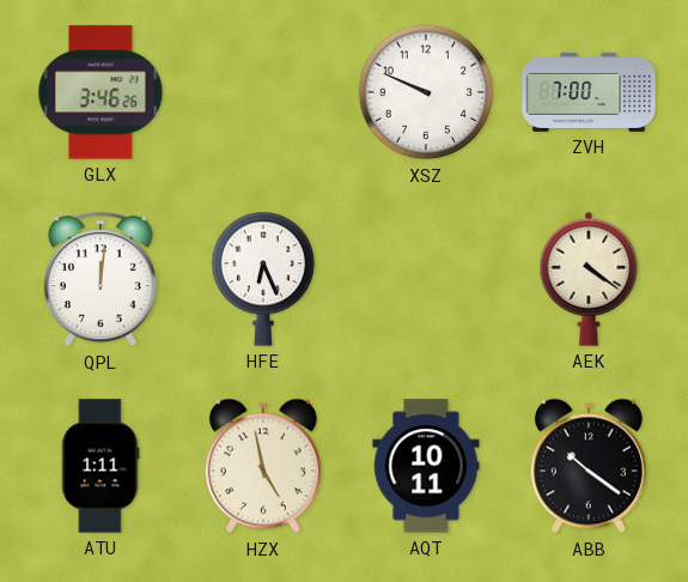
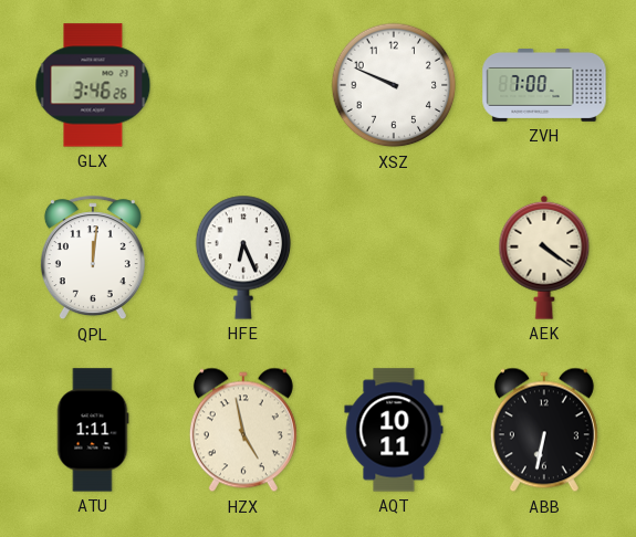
ABB: 10:21 -> 6:32
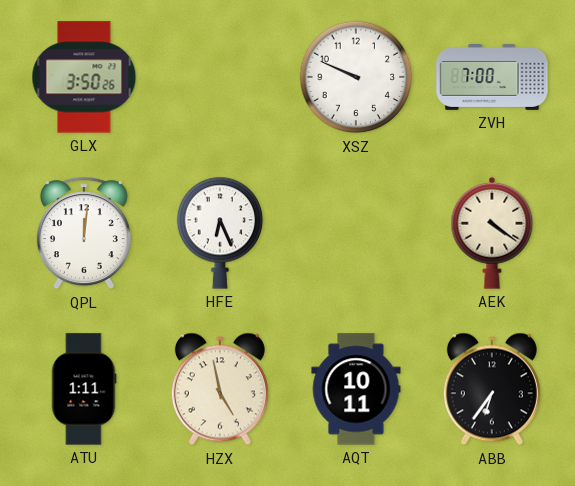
GLX: 3:46 -> 3:50
ABB: 6:32 -> 6:36
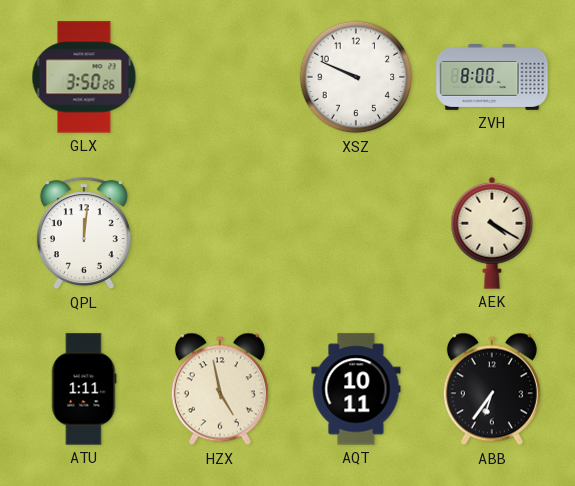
ZVH: 7:00 -> 8:00
HFE: 6:26 -> none
AEK: 4:21 -> 4:20
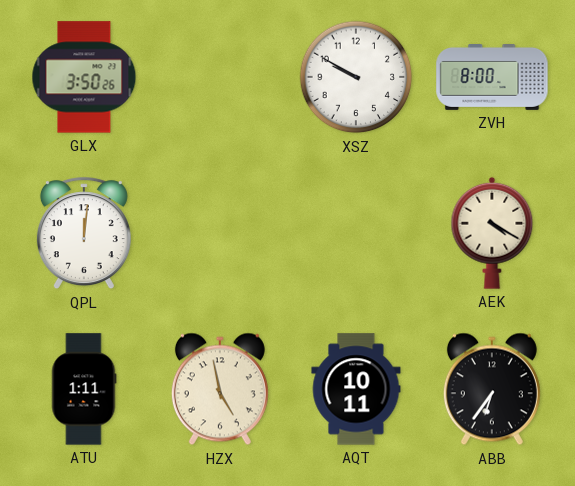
XSZ: 9:49 -> 9:50
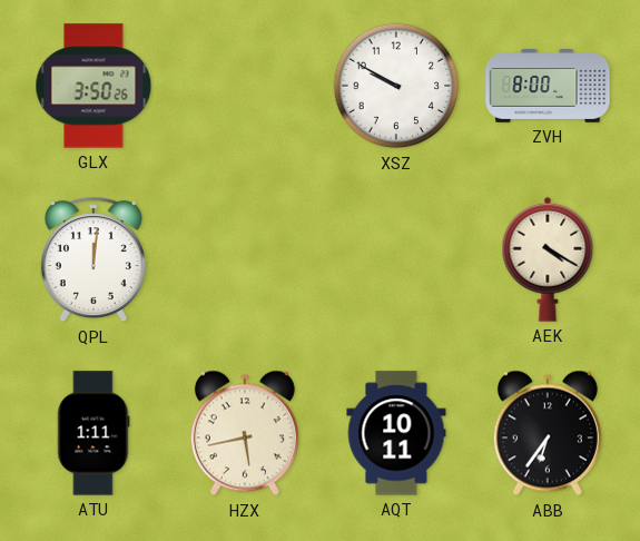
HZX: 4:58 -> 5:43
